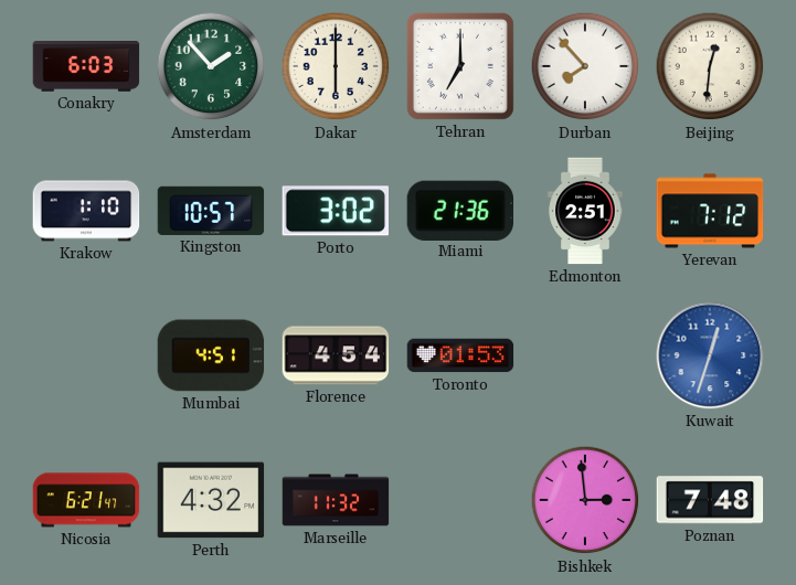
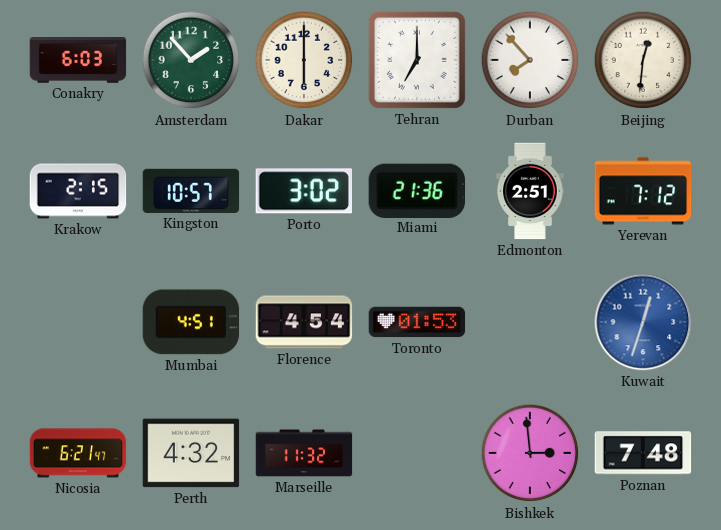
Krakow: 1:10 -> 2:15
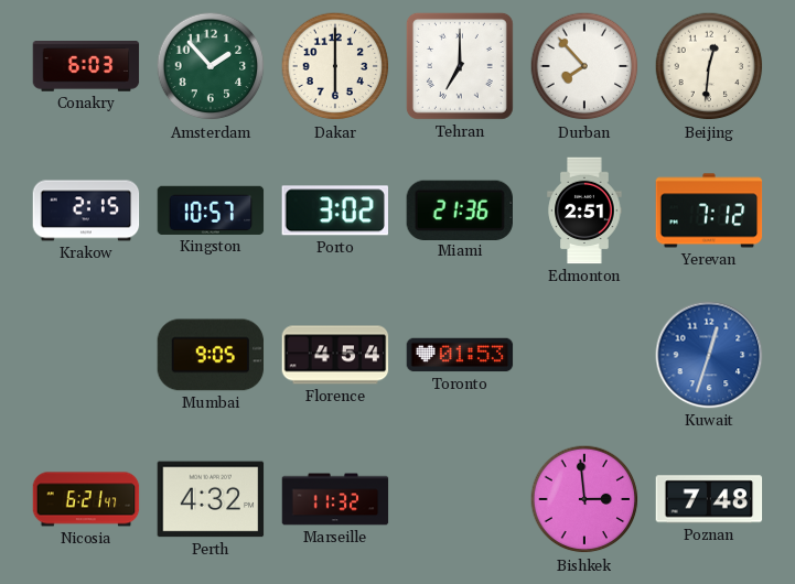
Mumbai: 4:51 -> 9:05
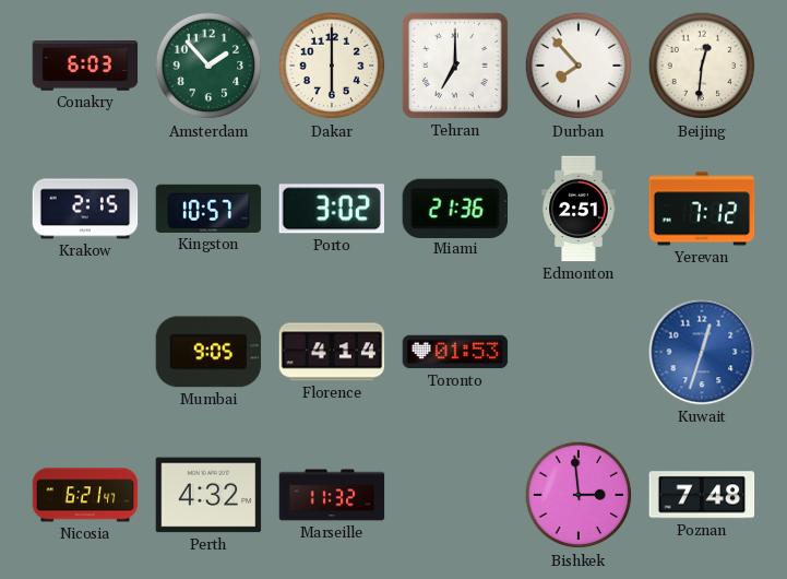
Florence: 4:54 -> 4:14
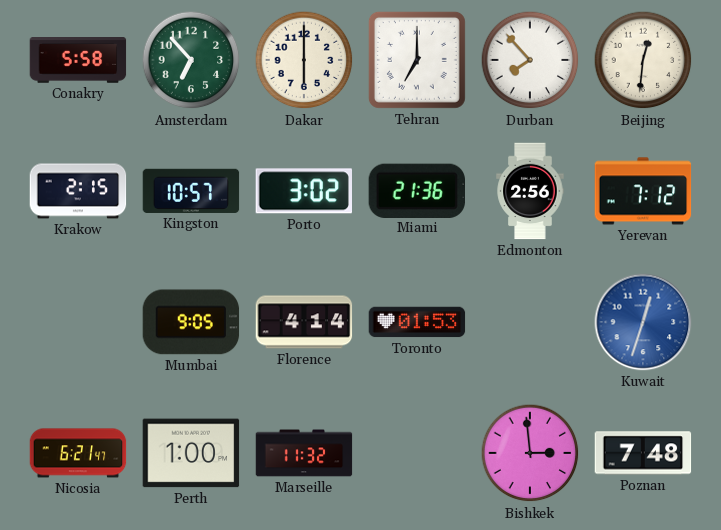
Conakry: 6:03 -> 5:58
Amsterdam: 1:53 -> 6:53
Edmonton: 2:51 -> 2:56
Perth: 4:32 -> 1:00
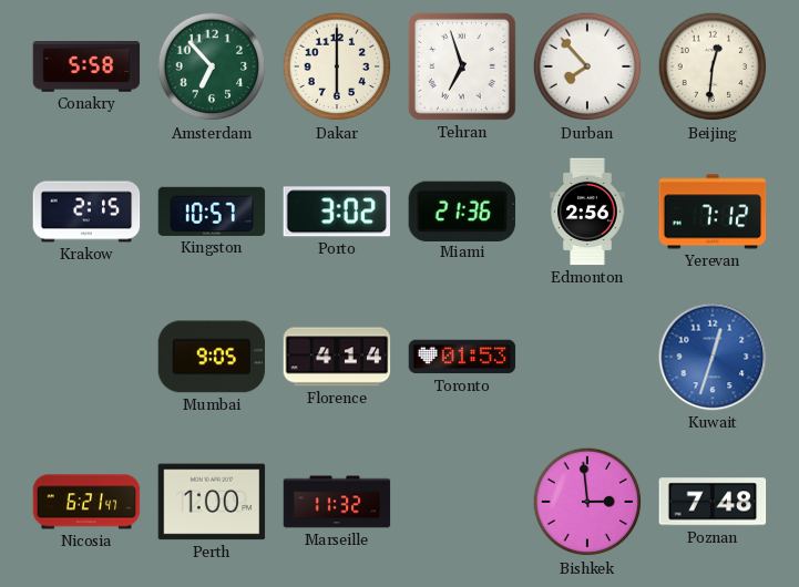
Tehran: 7:00 -> 6:57
